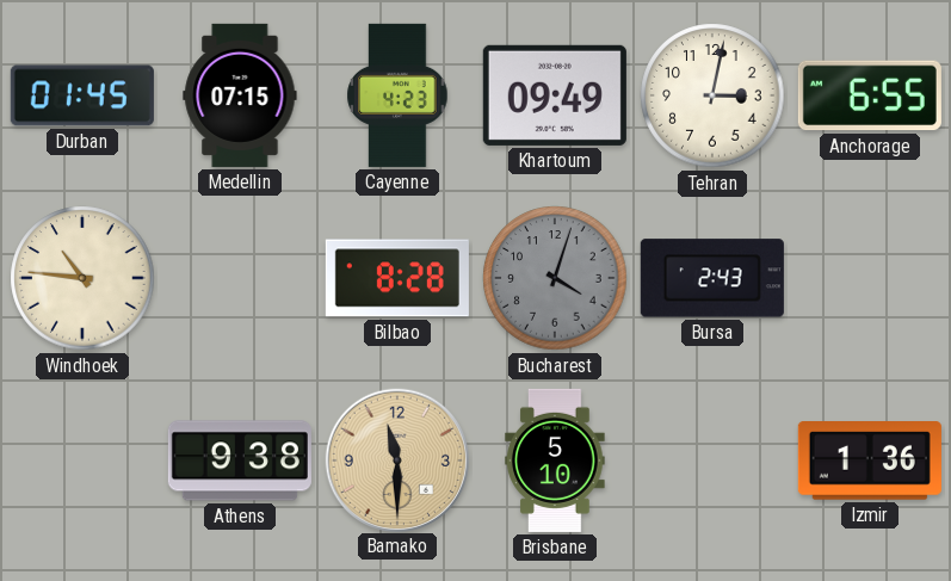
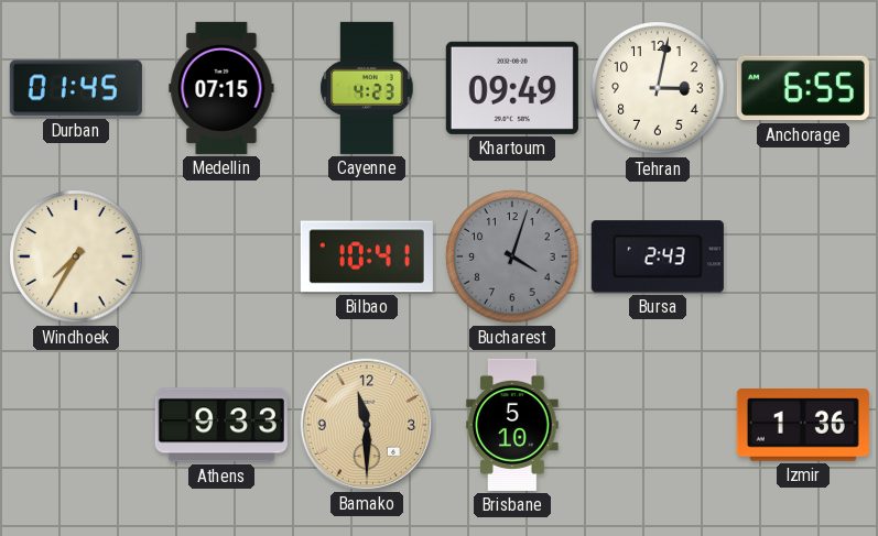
Windhoek: 10:46 -> 7:35
Bilbao: 8:28 -> 10:41
Athens: 9:38 -> 9:33
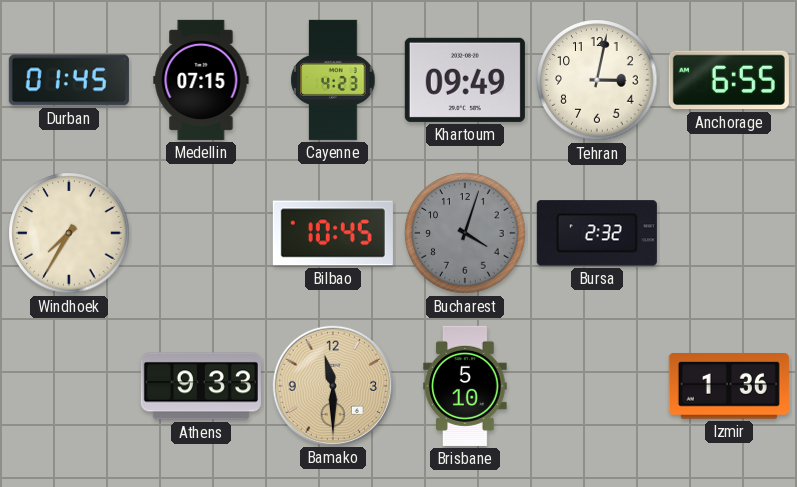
Bilbao: 10:41 -> 10:45
Bursa: 2:43 -> 2:32
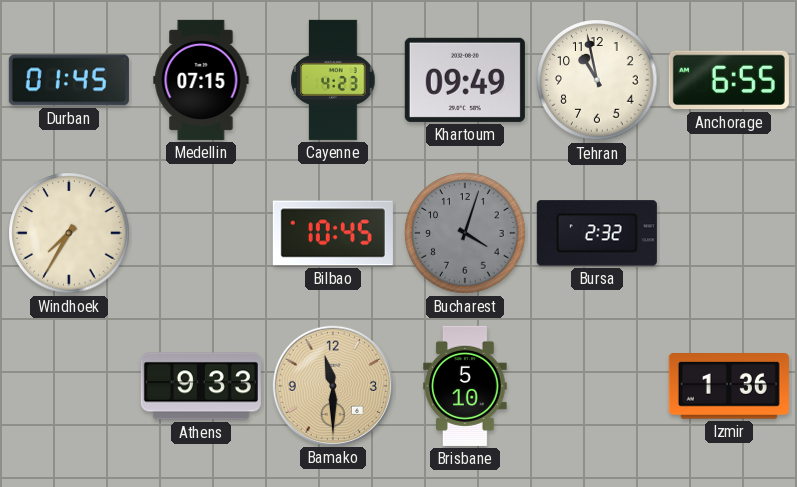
Tehran: 3:02 -> 10:58
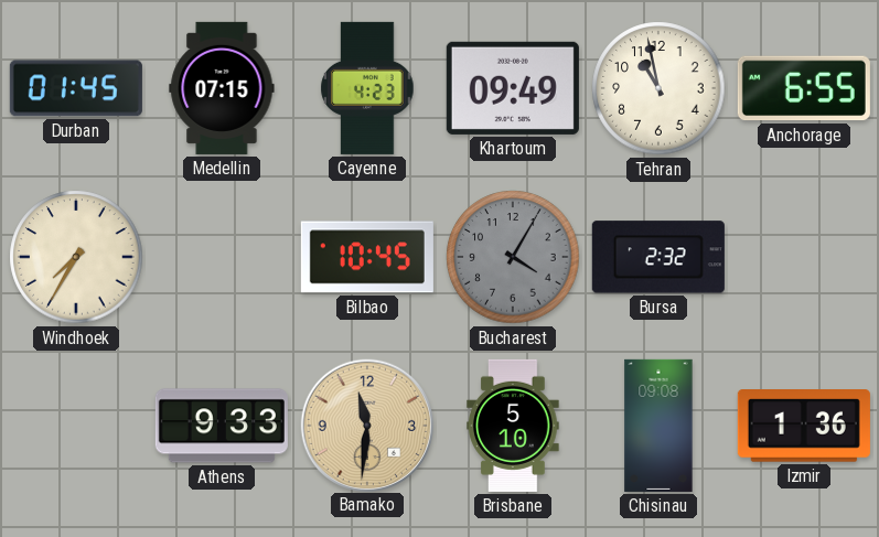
Bucharest: 4:03 -> 4:05
Bamako: 11:30 -> 11:31
Chisinau: none -> 09:08
